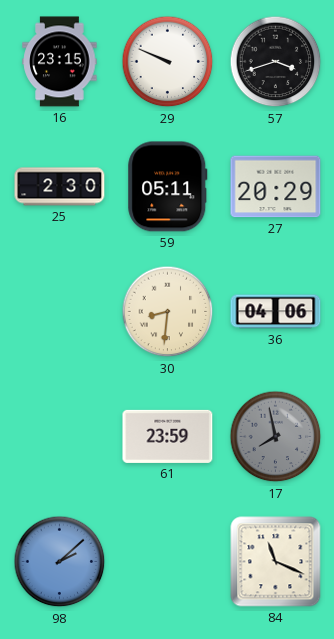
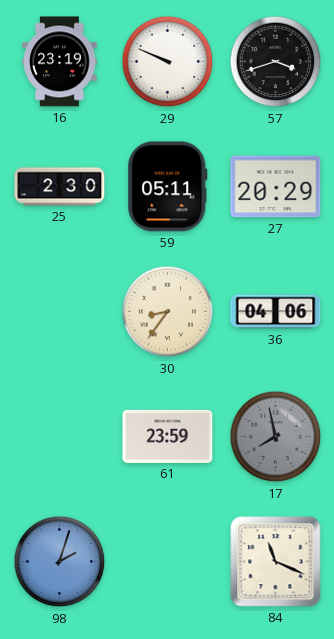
16: 23:15 -> 23:19
30: 8:31 -> 8:36
98: 2:08 -> 2:03
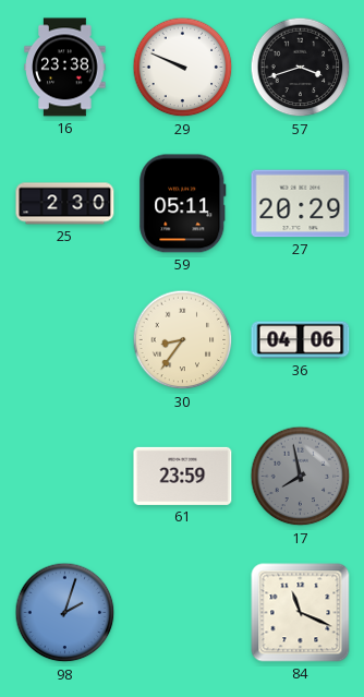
16: 23:19 -> 23:38
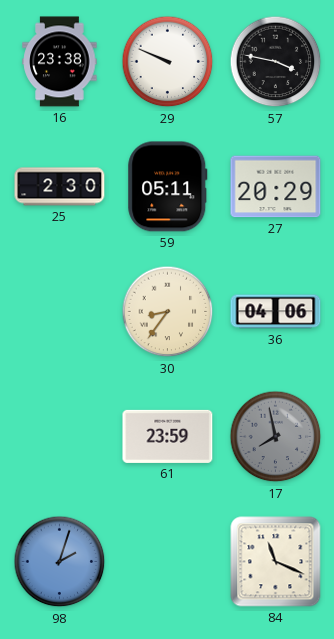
57: 3:42 -> 3:47
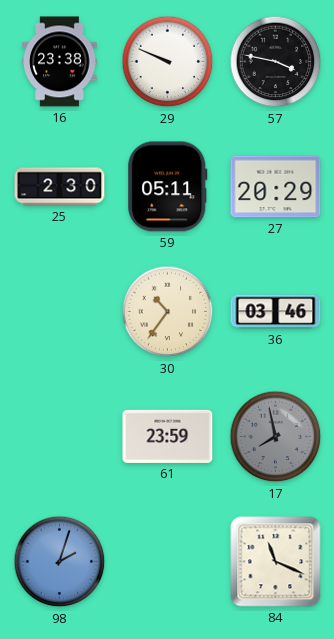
30: 8:36 -> 10:36
36: 04:06 -> 03:46
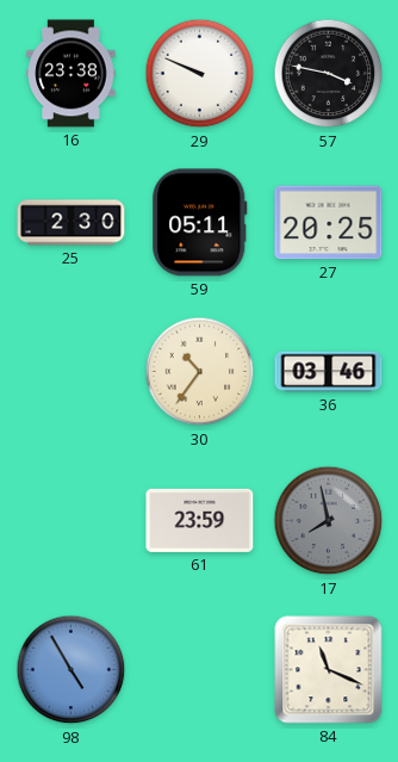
27: 20:29 -> 20:25
98: 2:03 -> 4:55
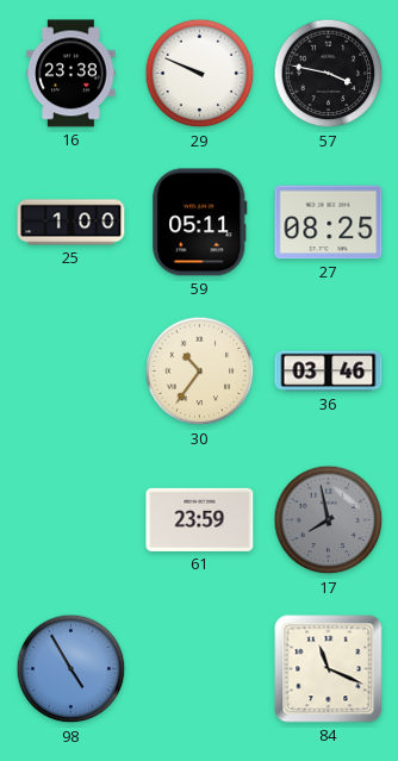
25: 2:30 -> 1:00
27: 20:25 -> 08:25
